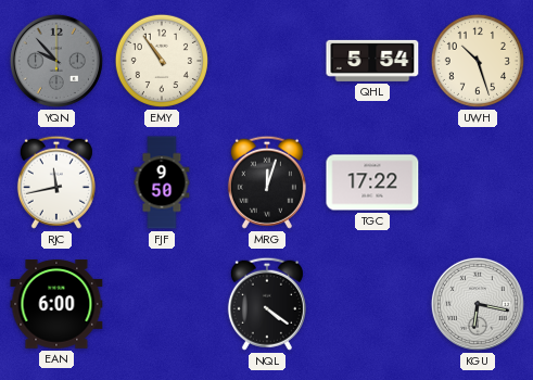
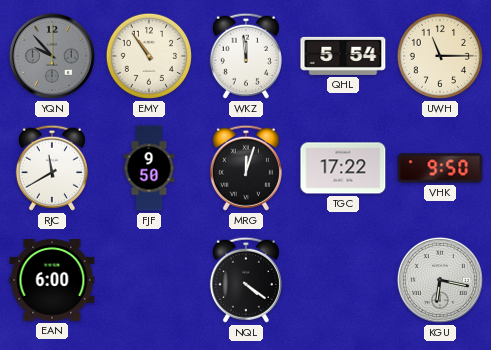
WKZ: none -> 11:59
UWH: 10:27 -> 11:15
RJC: 11:43 -> 11:40
VHK: none -> 9:50
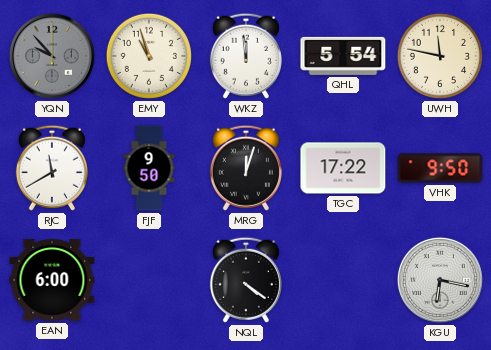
EMY: 10:54 -> 10:57
UWH: 11:15 -> 11:47
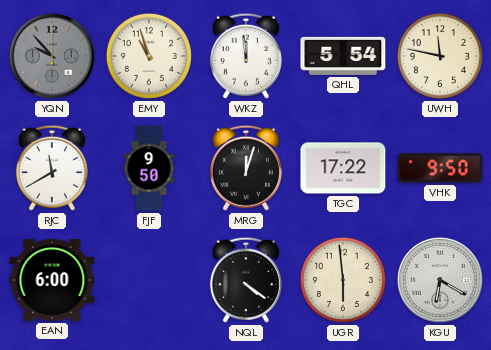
UGR: none -> 5:59
KGU: 6:17 -> 6:20
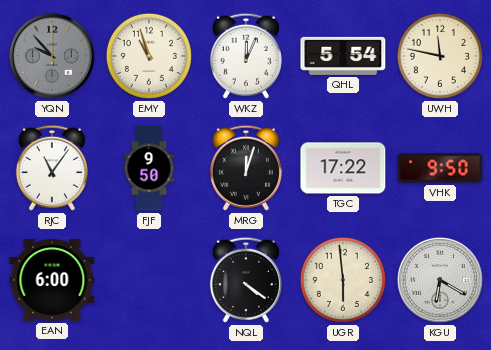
WKZ: 11:59 -> 12:04
RJC: 11:40 -> 11:06
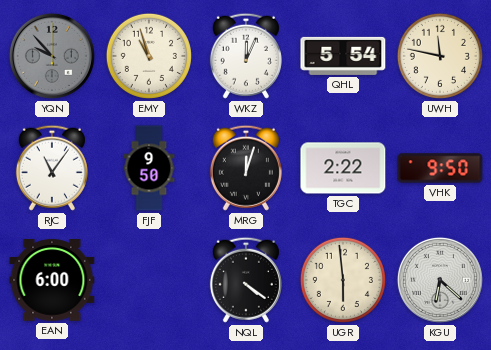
TGC: 17:22 -> 2:22
KGU: 6:20 -> 6:22
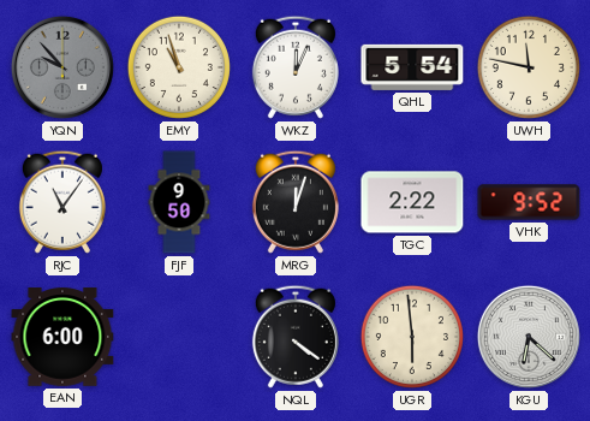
VHK: 9:50 -> 9:52
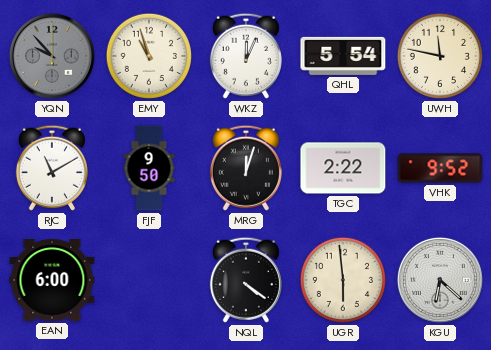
RJC: 11:06 -> 11:10
